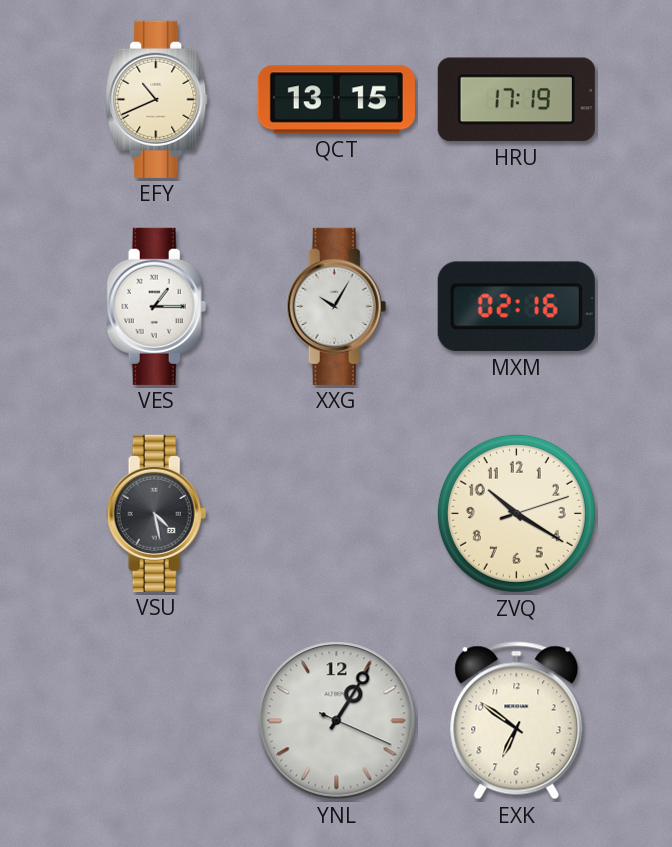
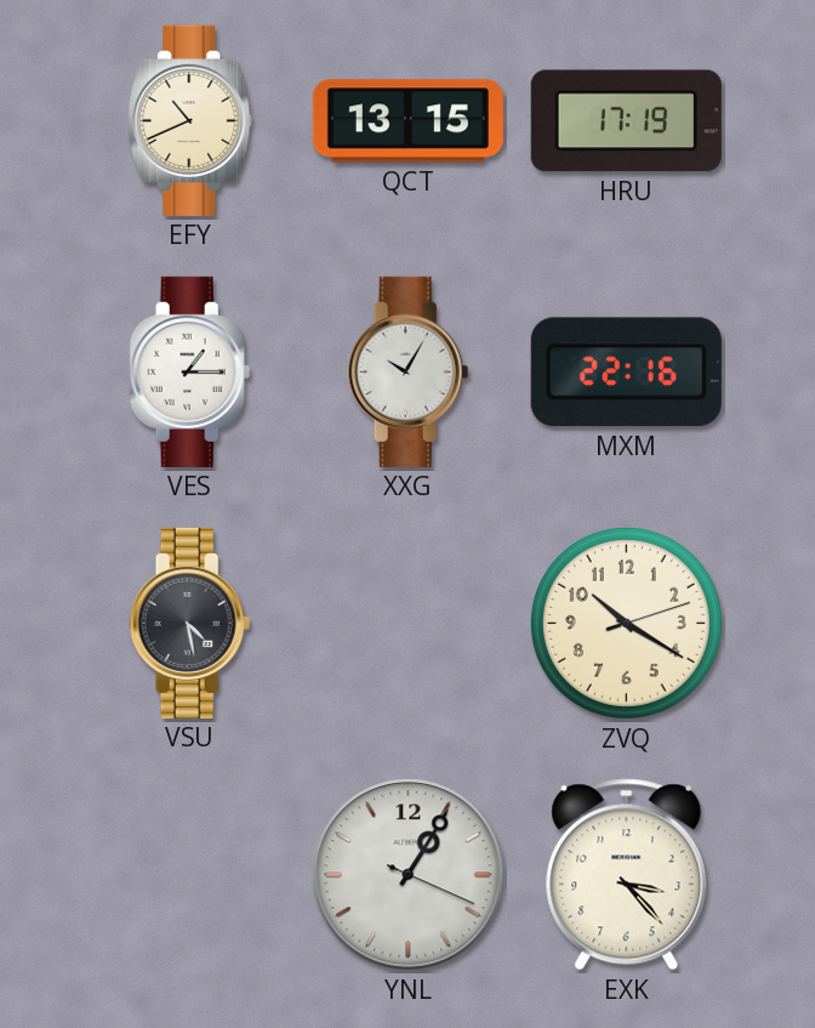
MXM: 02:16 -> 22:16
EXK: 6:51 -> 3:23
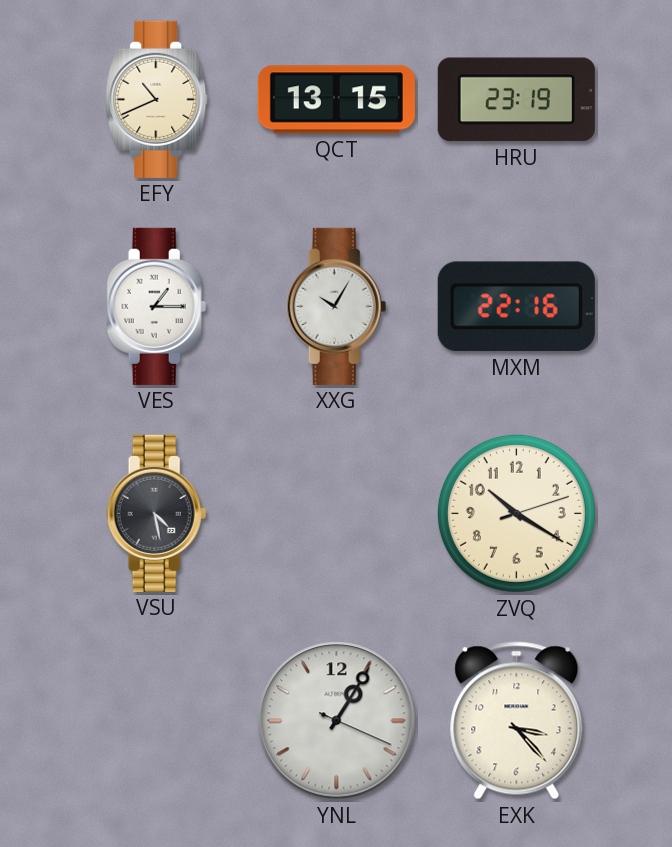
HRU: 17:19 -> 23:19
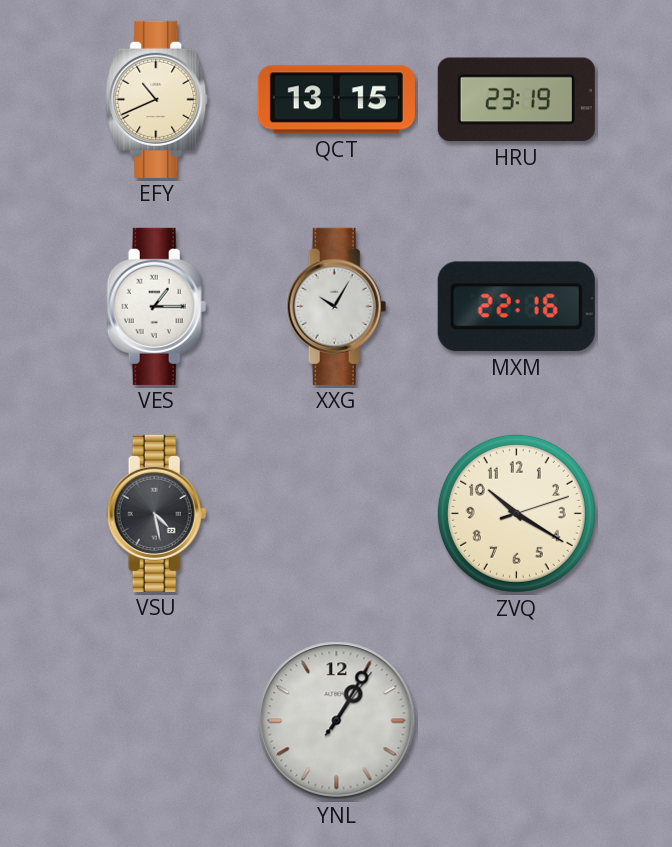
YNL: 1:05:19 -> 1:05:06
EXK: 3:23 -> none
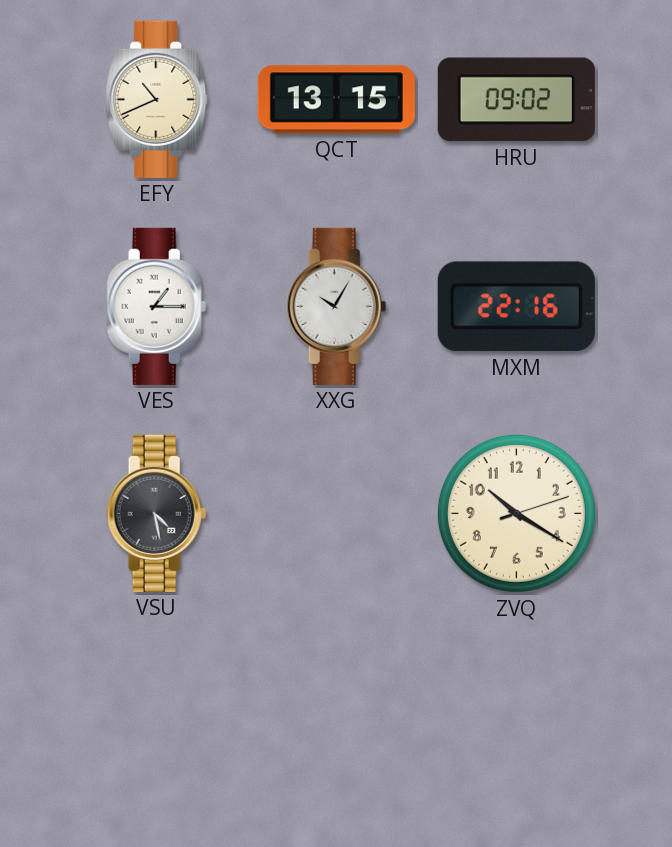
HRU: 23:19 -> 09:02
YNL: 1:05 -> none
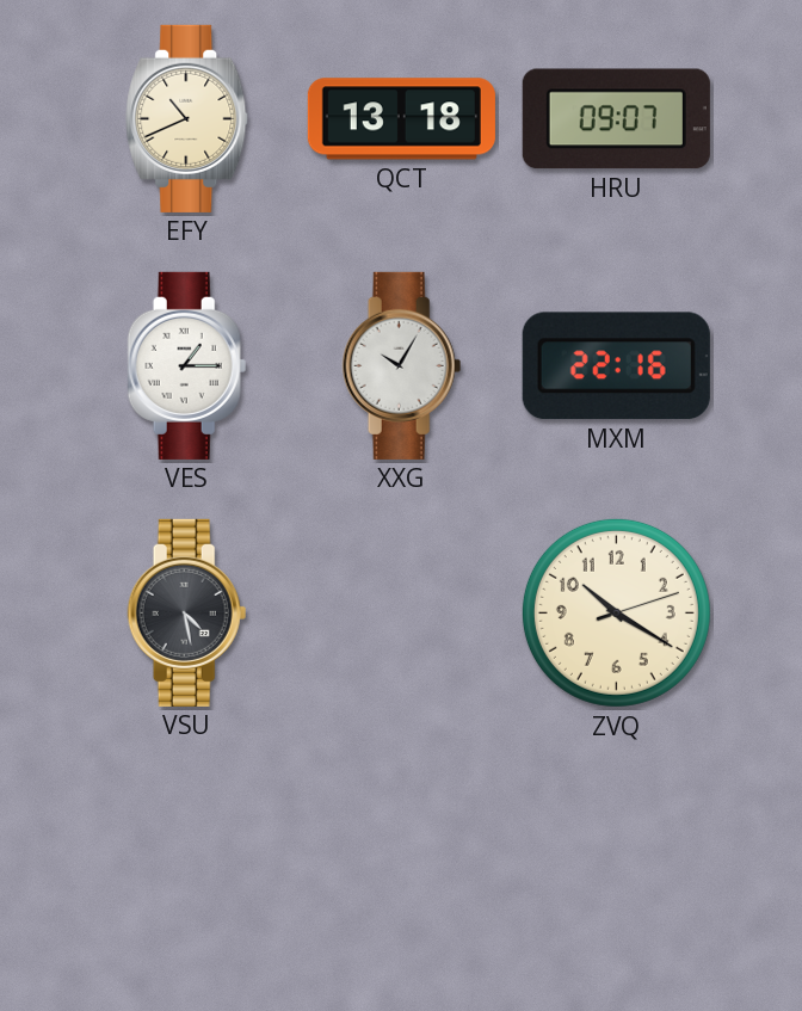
QCT: 13:15 -> 13:18
HRU: 09:02 -> 09:07
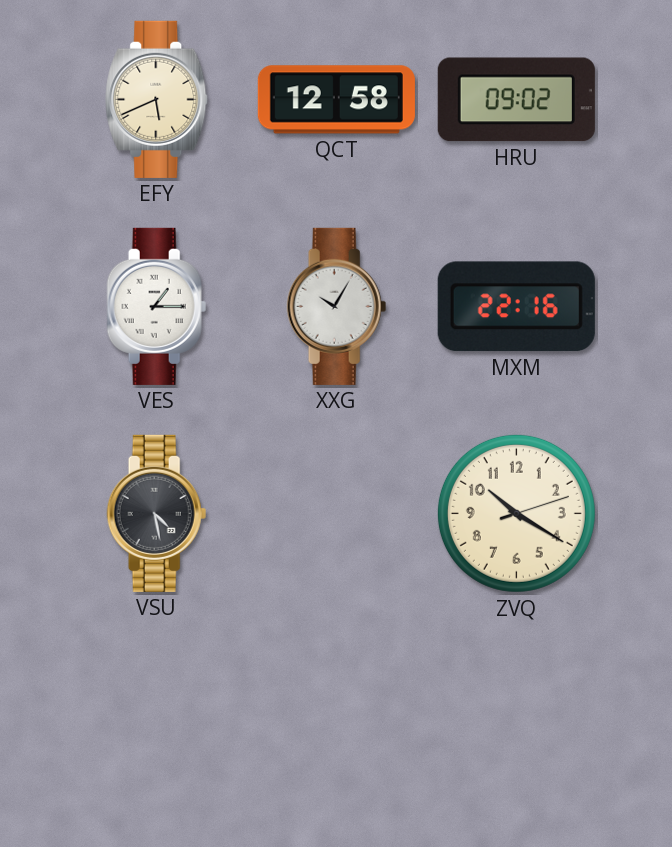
EFY: 10:41 -> 5:41
QCT: 13:18 -> 12:58
HRU: 09:07 -> 09:02
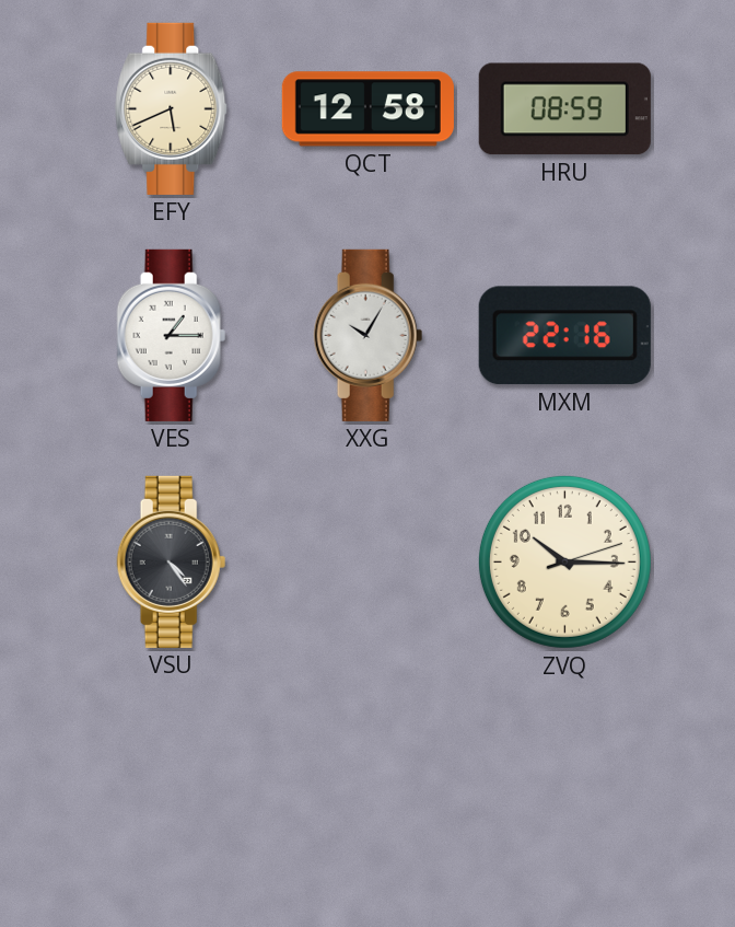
HRU: 09:02 -> 08:59
VSU: 4:28 -> 4:24
ZVQ: 10:20 -> 10:15
